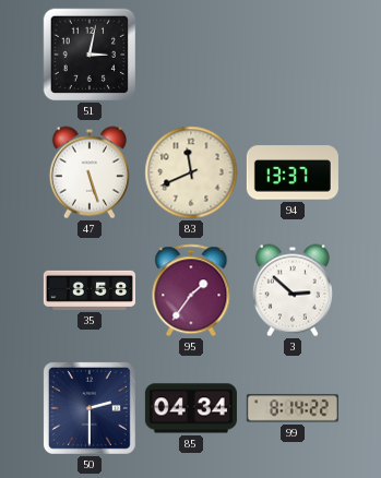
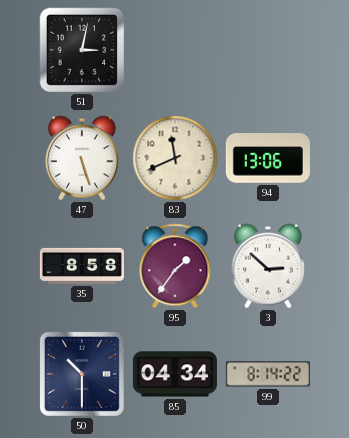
94: 13:37 -> 13:06
50: 2:30 -> 10:30
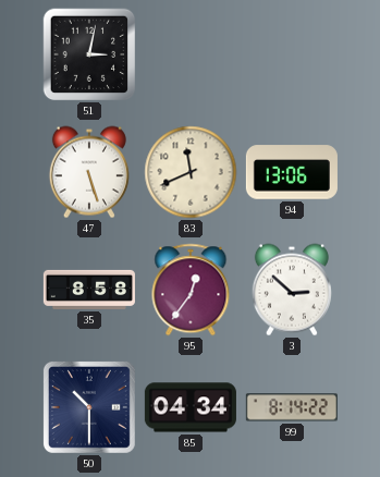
95: 1:36 -> 12:36
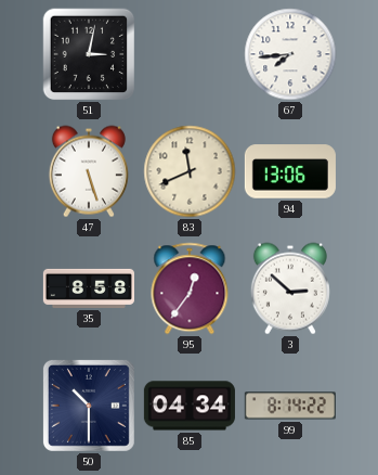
67: none -> 7:44
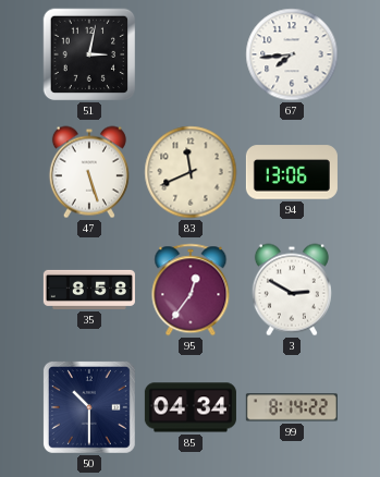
3: 2:52 -> 2:50
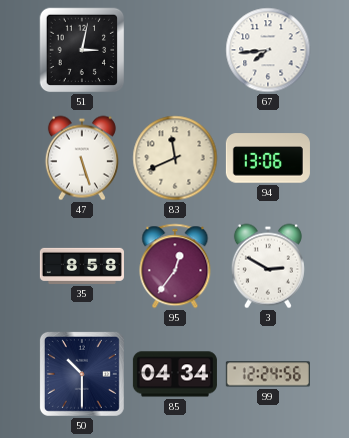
99: 8:14 -> 12:24
